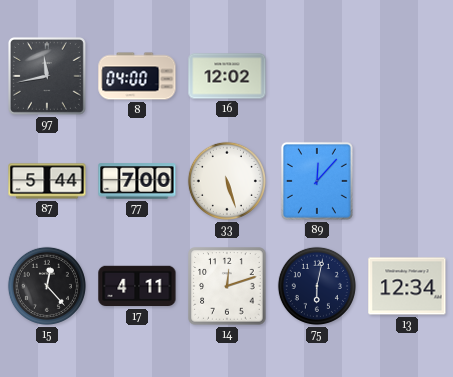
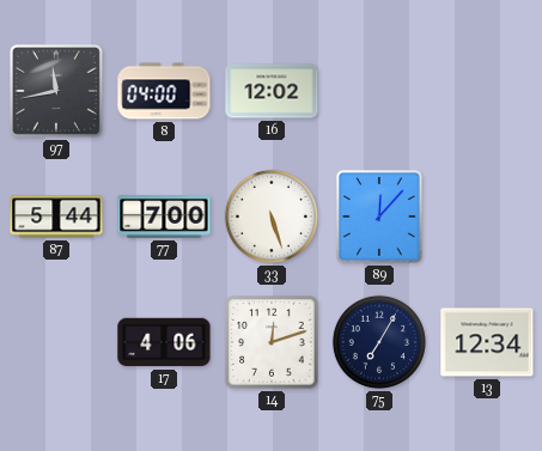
15: 12:23 -> none
17: 4:11 -> 4:06
75: 6:02 -> 7:05
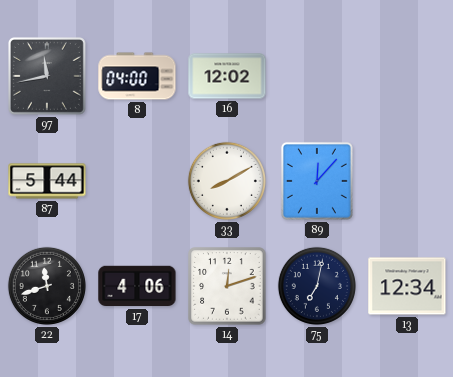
77: 7:00 -> none
33: 5:27 -> 8:10
22: none -> 11:42
75: 7:05 -> 7:02
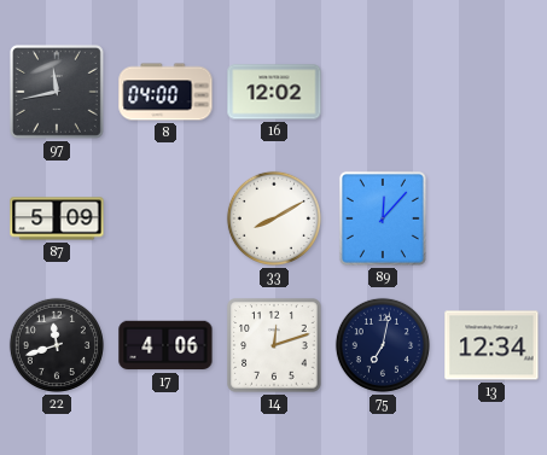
87: 5:44 -> 5:09
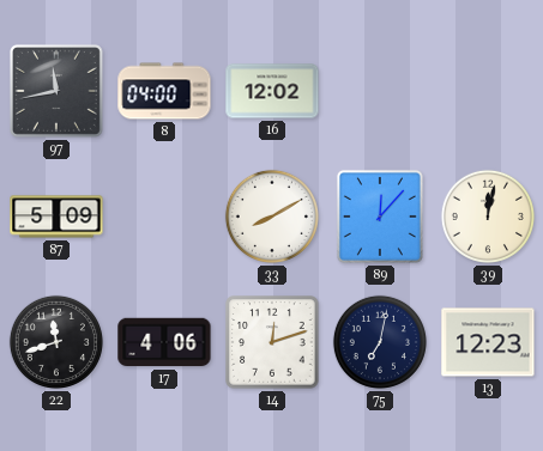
39: none -> 12:02
13: 12:34 -> 12:23
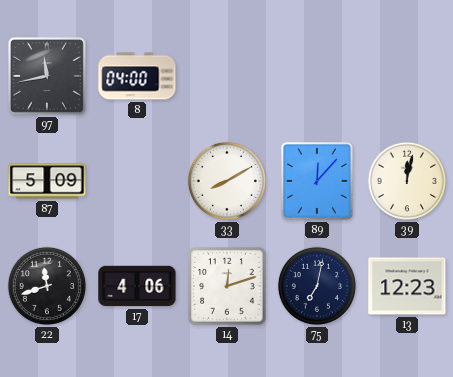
16: 12:02 -> none
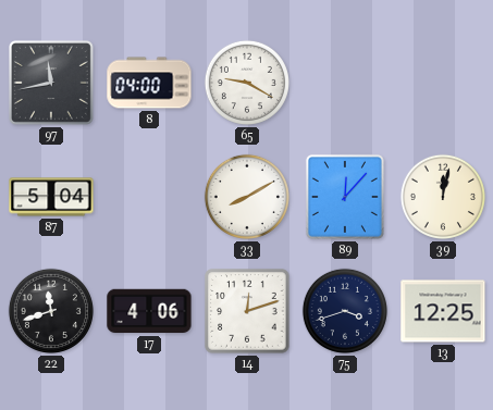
65: none -> 9:20
87: 5:09 -> 5:04
75: 7:02 -> 3:42
13: 12:23 -> 12:25
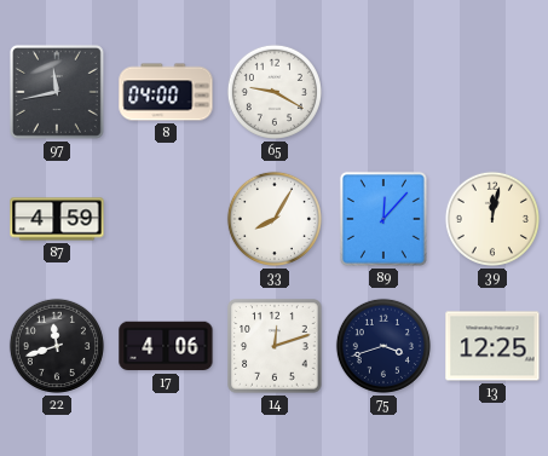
87: 5:04 -> 4:59
33: 8:10 -> 8:05
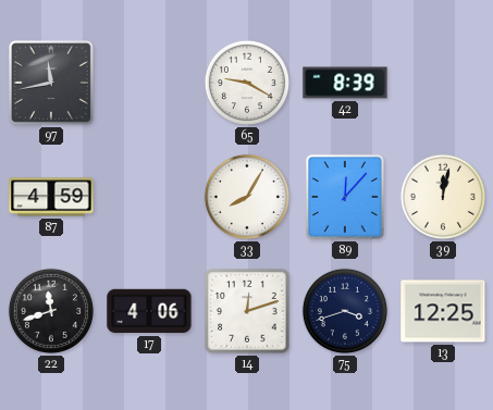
8: 04:00 -> none
42: none -> 8:39
